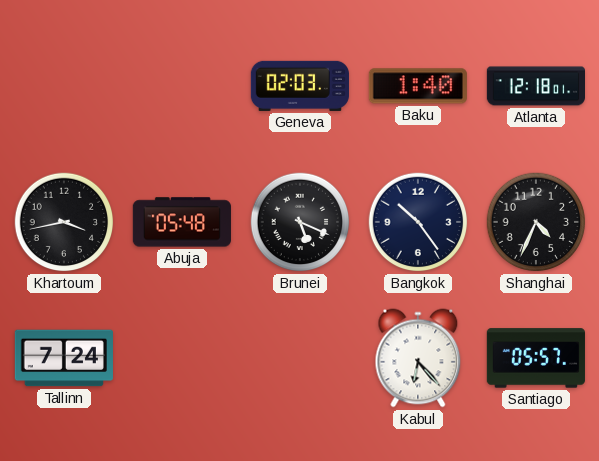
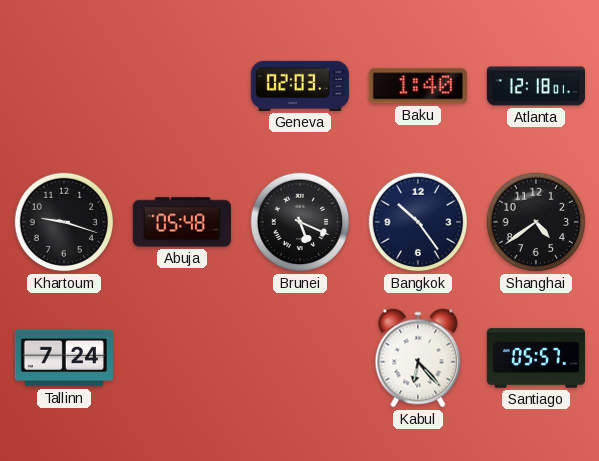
Khartoum: 3:43 -> 9:18
Shanghai: 4:34 -> 4:39
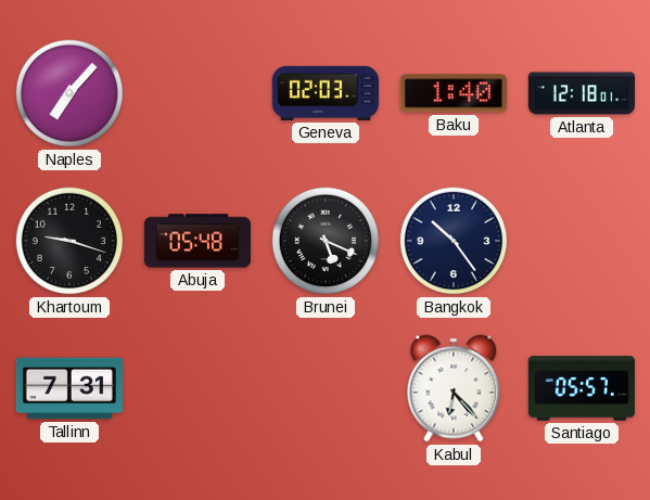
Naples: none -> 7:07
Shanghai: 4:39 -> none
Tallinn: 7:24 -> 7:31
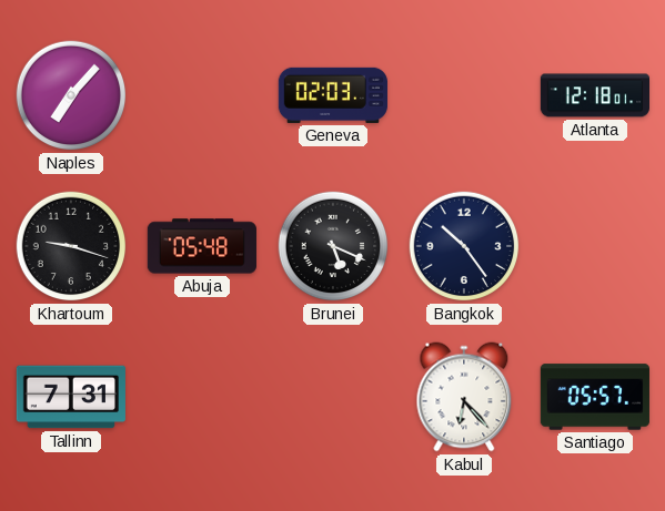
Baku: 1:40 -> none
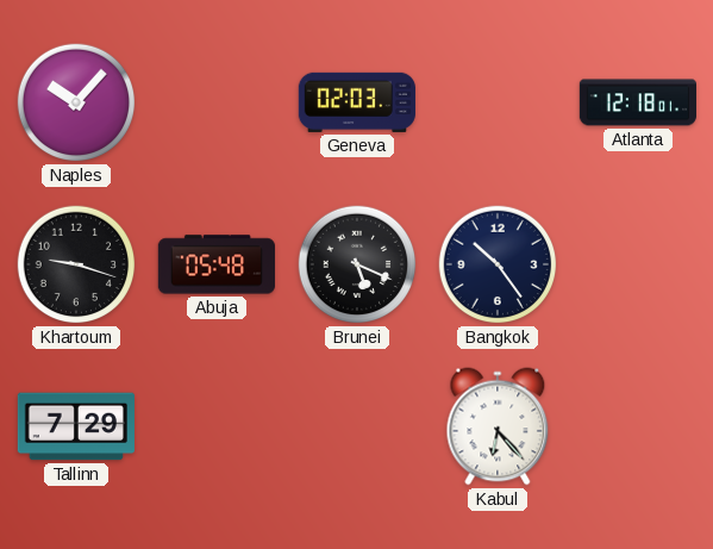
Naples: 7:07 -> 10:07
Tallinn: 7:31 -> 7:29
Santiago: 05:57 -> none
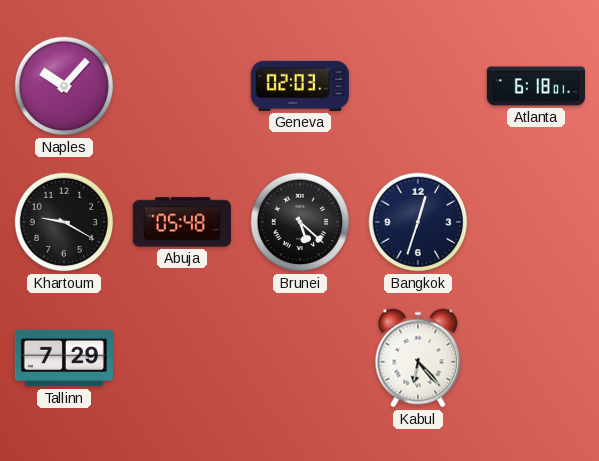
Atlanta: 12:18 -> 6:18
Khartoum: 9:18 -> 9:20
Brunei: 5:19 -> 5:22
Bangkok: 10:24 -> 12:33
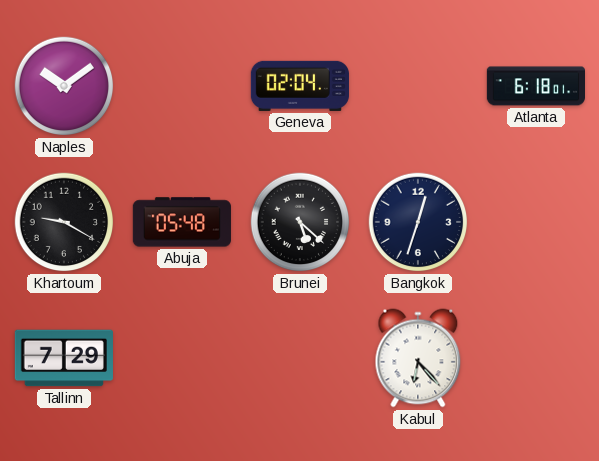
Naples: 10:07 -> 10:09
Geneva: 02:03 -> 02:04
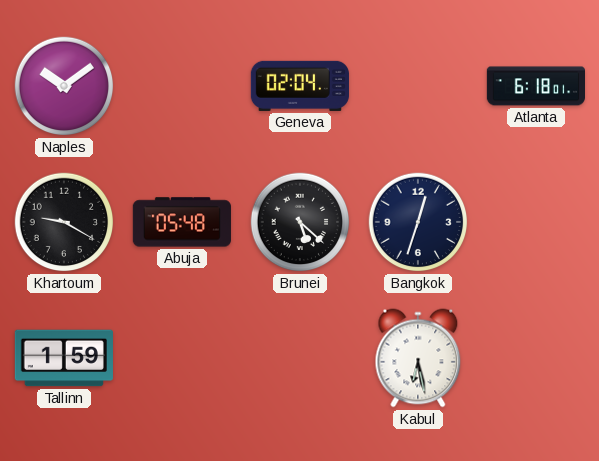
Tallinn: 7:29 -> 1:59
Kabul: 6:23 -> 6:28
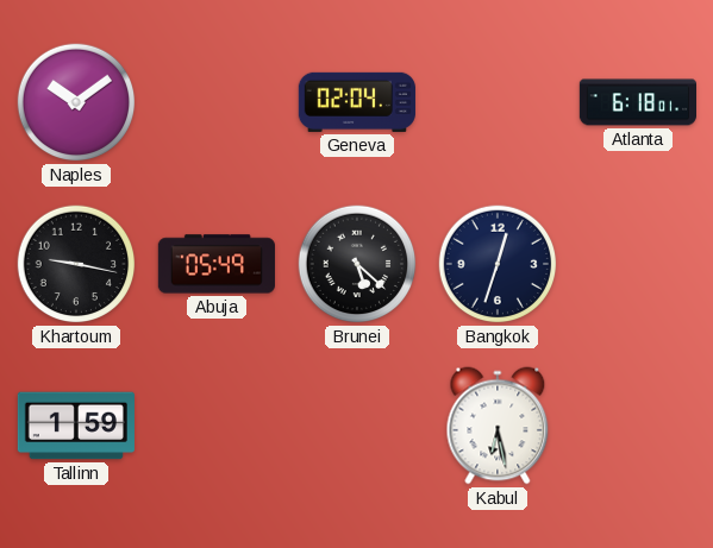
Khartoum: 9:20 -> 9:17
Abuja: 05:48 -> 05:49
